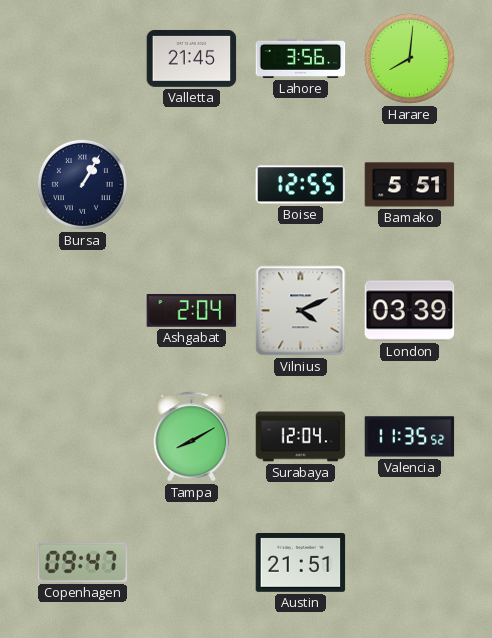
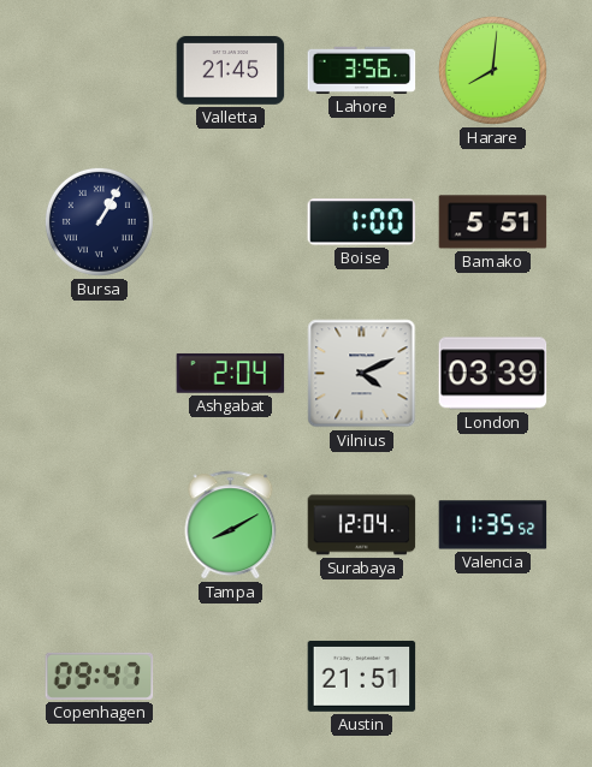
Boise: 12:55 -> 1:00
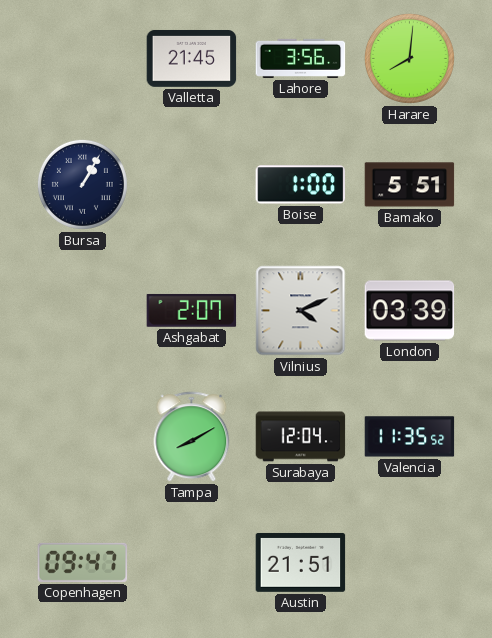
Ashgabat: 2:04 -> 2:07
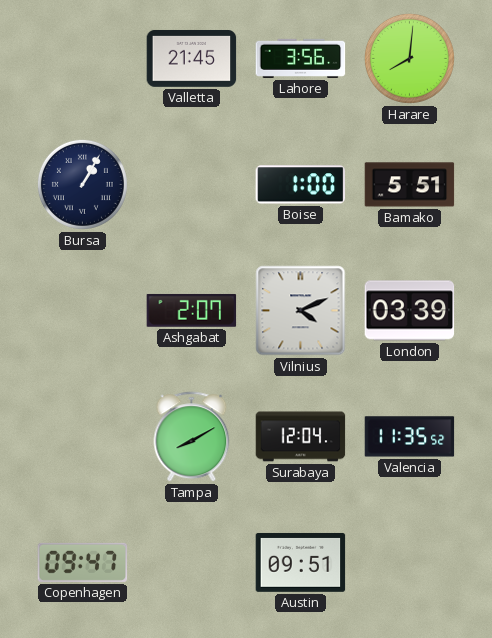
Austin: 21:51 -> 09:51
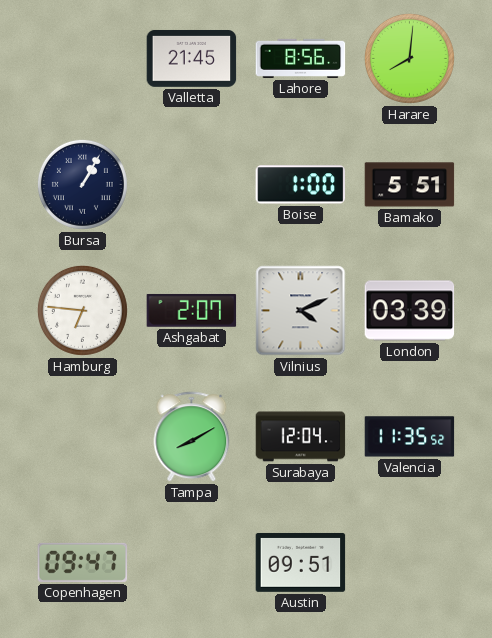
Lahore: 3:56 -> 8:56
Hamburg: none -> 6:46
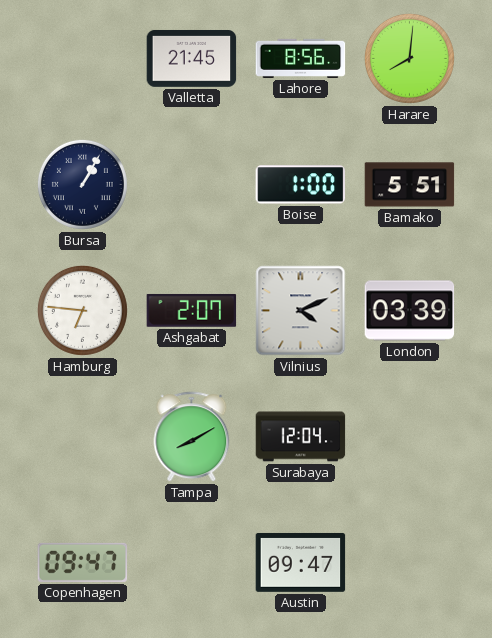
Valencia: 11:35 -> none
Austin: 09:51 -> 09:47
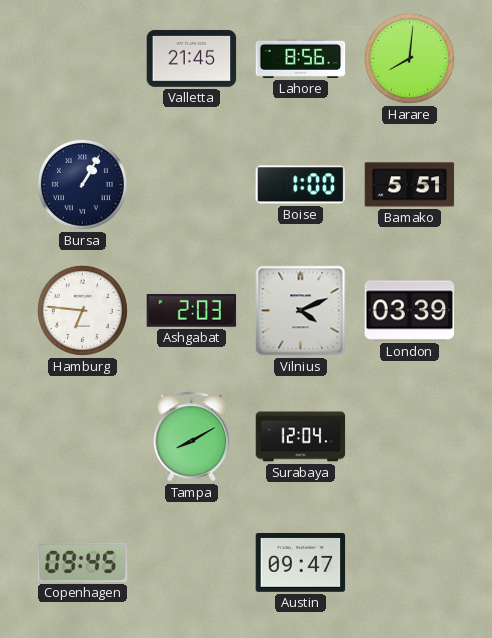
Ashgabat: 2:07 -> 2:03
Copenhagen: 09:47 -> 09:45
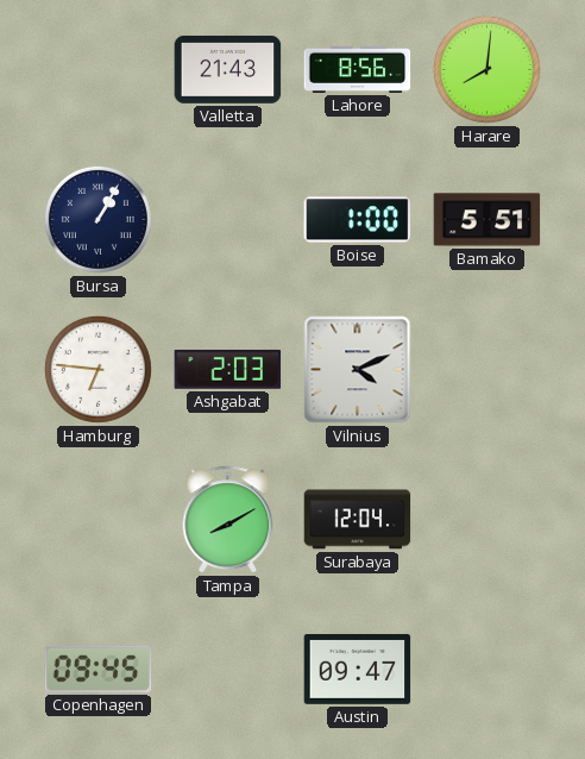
Valletta: 21:45 -> 21:43
London: 03:39 -> none
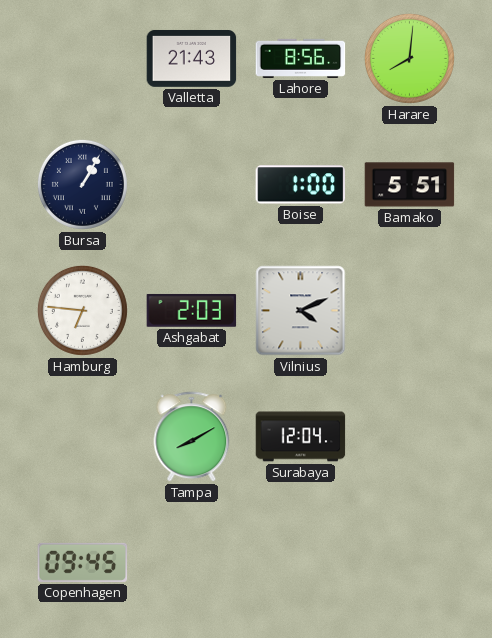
Austin: 09:47 -> none
